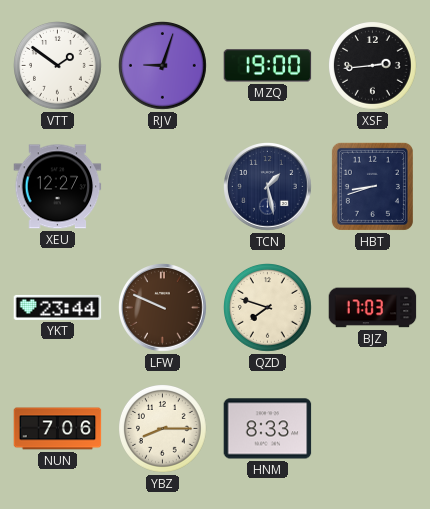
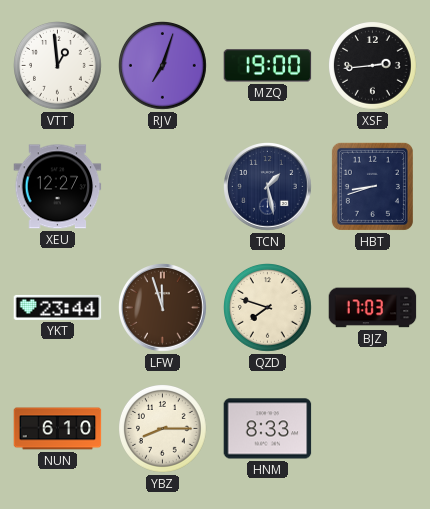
VTT: 1:51 -> 12:59
RJV: 9:03 -> 7:03
LFW: 9:49 -> 11:57
NUN: 7:06 -> 6:10
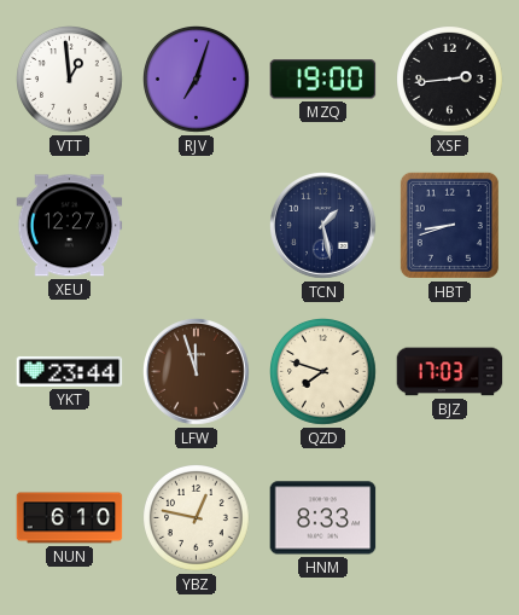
YBZ: 8:15 -> 12:47
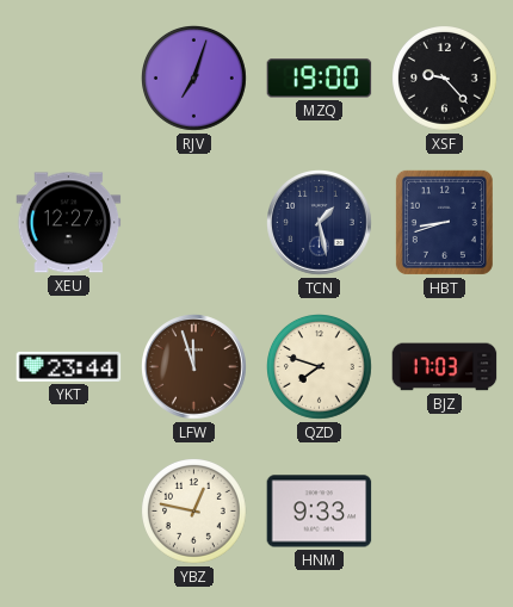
VTT: 12:59 -> none
XSF: 2:44 -> 9:23
NUN: 6:10 -> none
HNM: 8:33 -> 9:33
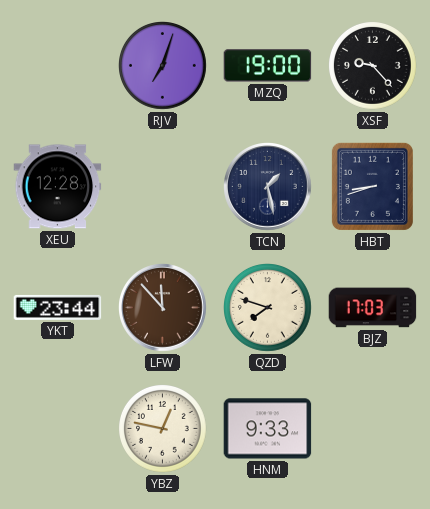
XEU: 12:27 -> 12:28
LFW: 11:57 -> 11:53
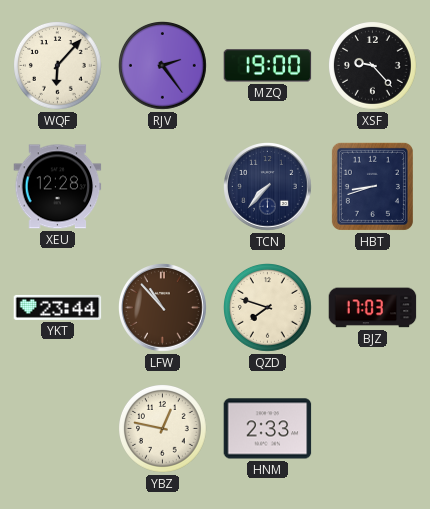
WQF: none -> 6:07
RJV: 7:03 -> 2:24
TCN: 1:28 -> 7:37
LFW: 11:53 -> 10:53
HNM: 9:33 -> 2:33
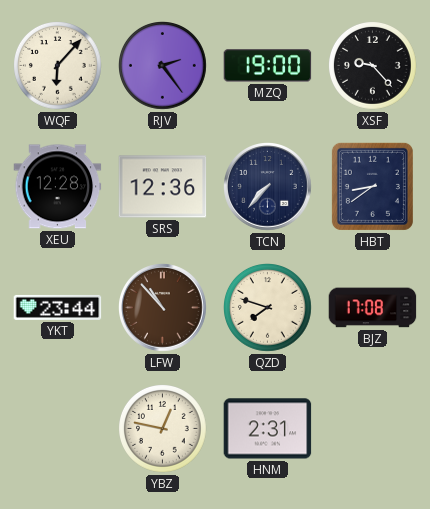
SRS: none -> 12:36
HBT: 8:42 -> 8:39
BJZ: 17:03 -> 17:08
HNM: 2:33 -> 2:31
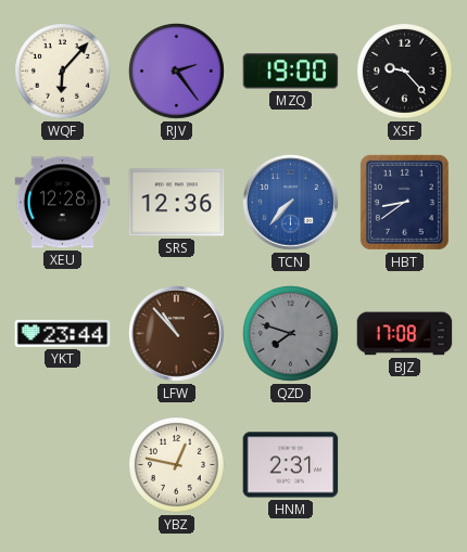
TCN dial: navy -> blue
QZD dial: cream -> grey
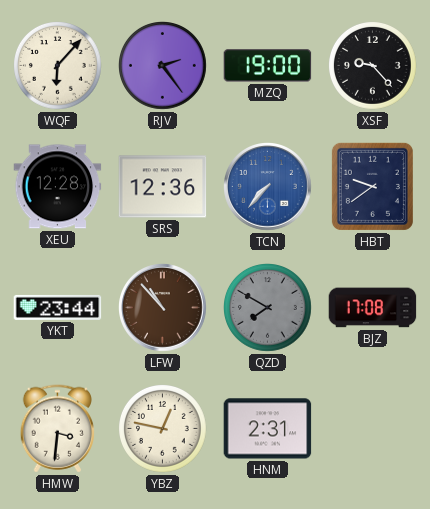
HBT: 8:39 -> 9:39
QZD: 7:48 -> 7:50
HMW: none -> 3:31
